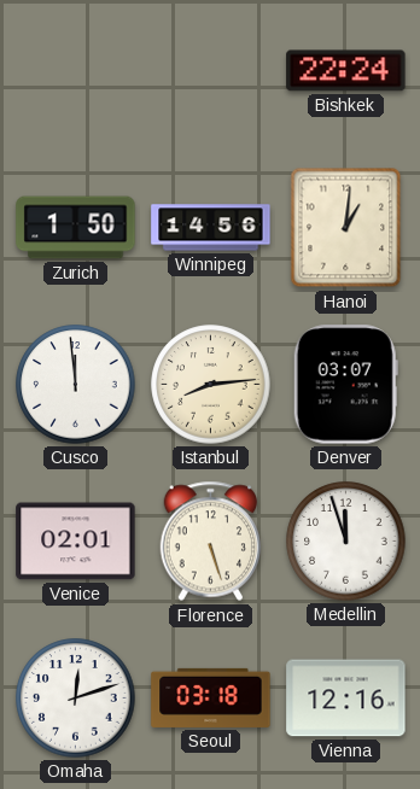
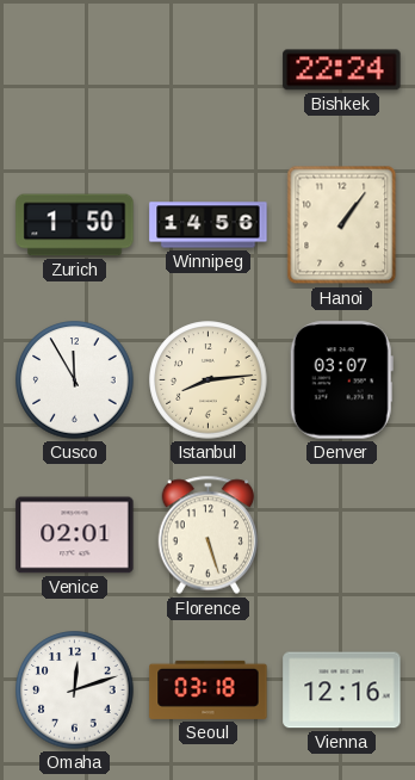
Hanoi: 1:01 -> 1:06
Cusco: 11:59 -> 11:55
Medellin: 11:57 -> none
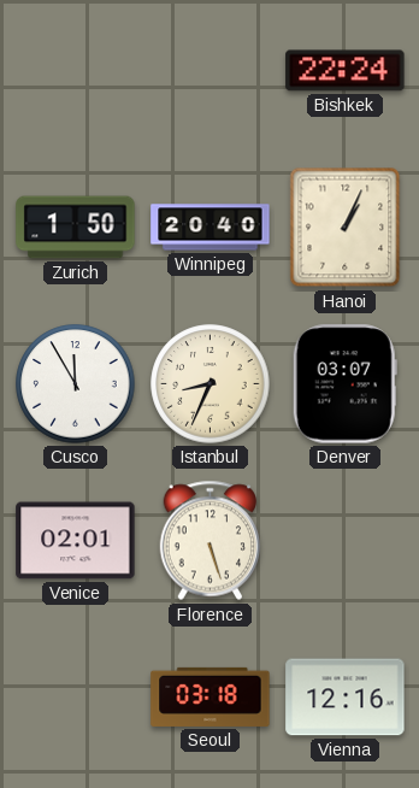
Winnipeg: 14:56 -> 20:40
Hanoi: 1:06 -> 1:04
Istanbul: 8:14 -> 8:34
Omaha: 12:12 -> none
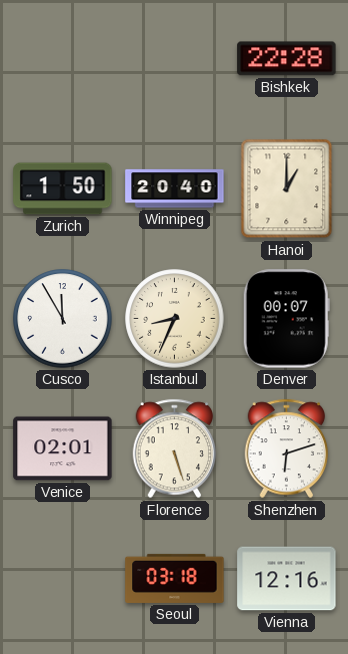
Bishkek: 22:24 -> 22:28
Hanoi: 1:04 -> 1:00
Denver: 03:07 -> 00:07
Shenzhen: none -> 6:12
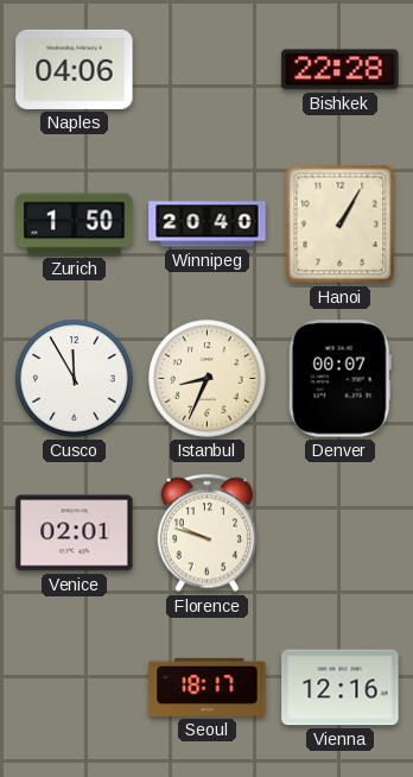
Naples: none -> 04:06
Hanoi: 1:00 -> 1:05
Florence: 5:27 -> 9:48
Shenzhen: 6:12 -> none
Seoul: 03:18 -> 18:17
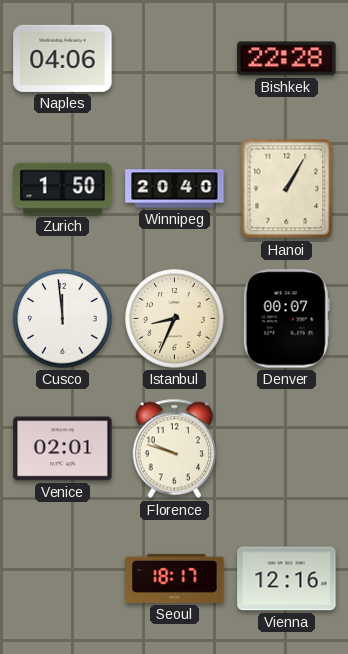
Cusco: 11:55 -> 11:59
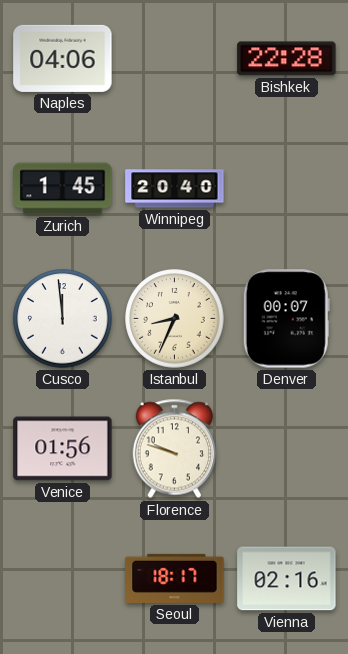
Zurich: 1:50 -> 1:45
Hanoi: 1:05 -> none
Venice: 02:01 -> 01:56
Vienna: 12:16 -> 02:16
